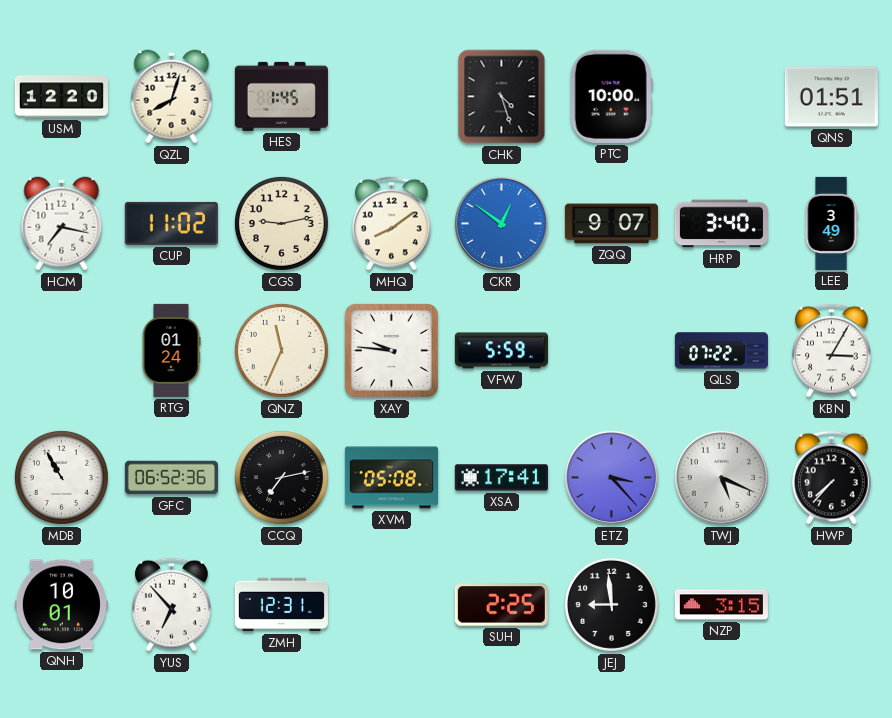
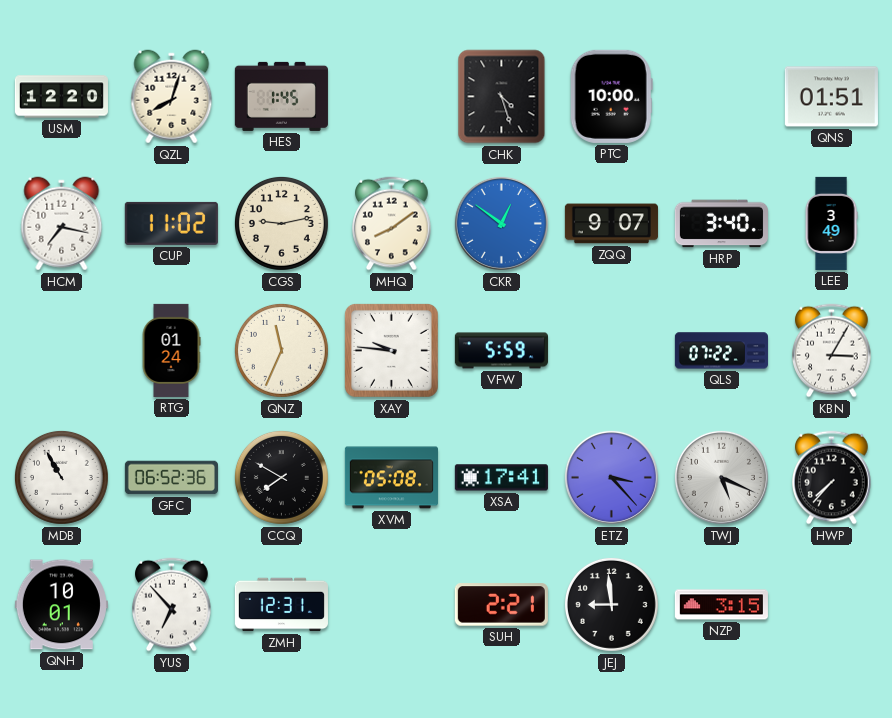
CCQ: 7:13 -> 7:50
SUH: 2:25 -> 2:21
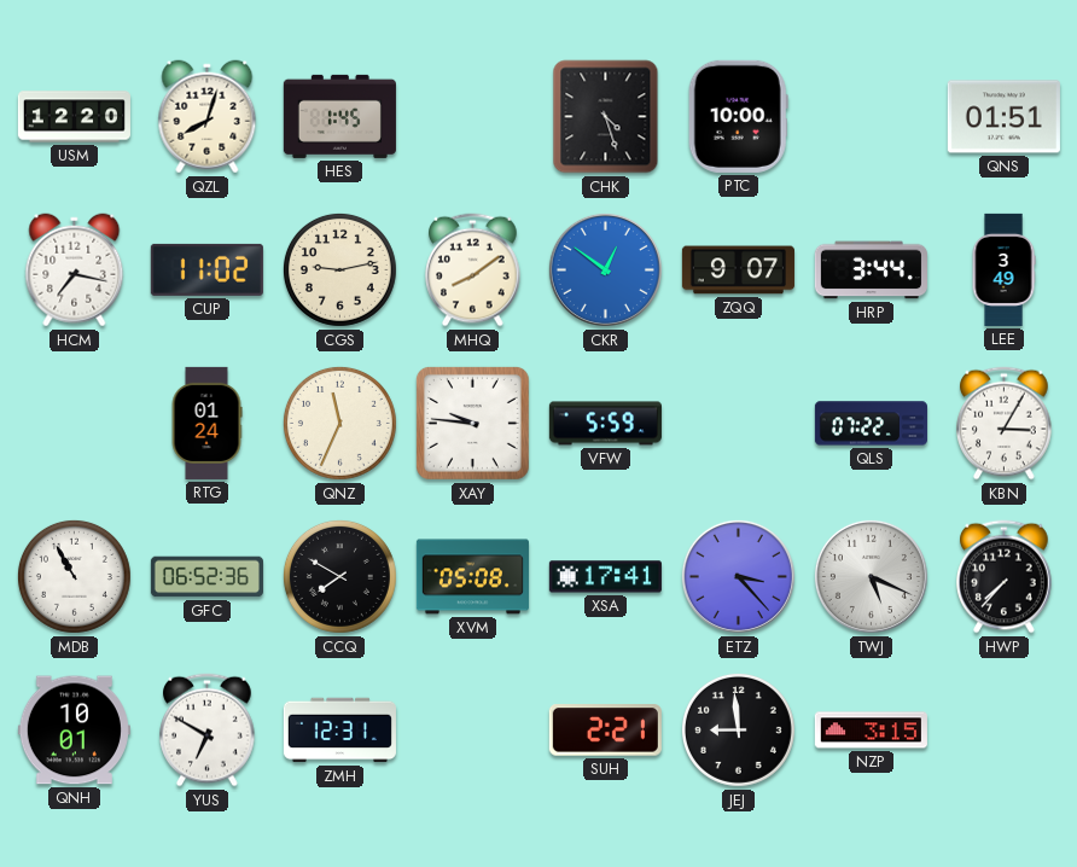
HRP: 3:40 -> 3:44
YUS: 6:53 -> 6:50
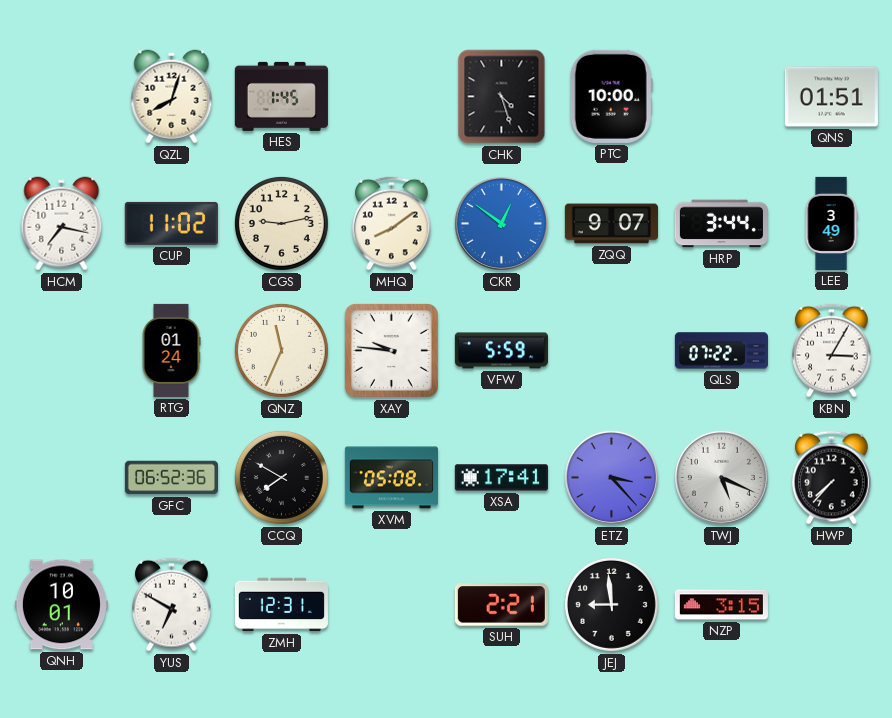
USM: 12:20 -> none
MDB: 10:55 -> none
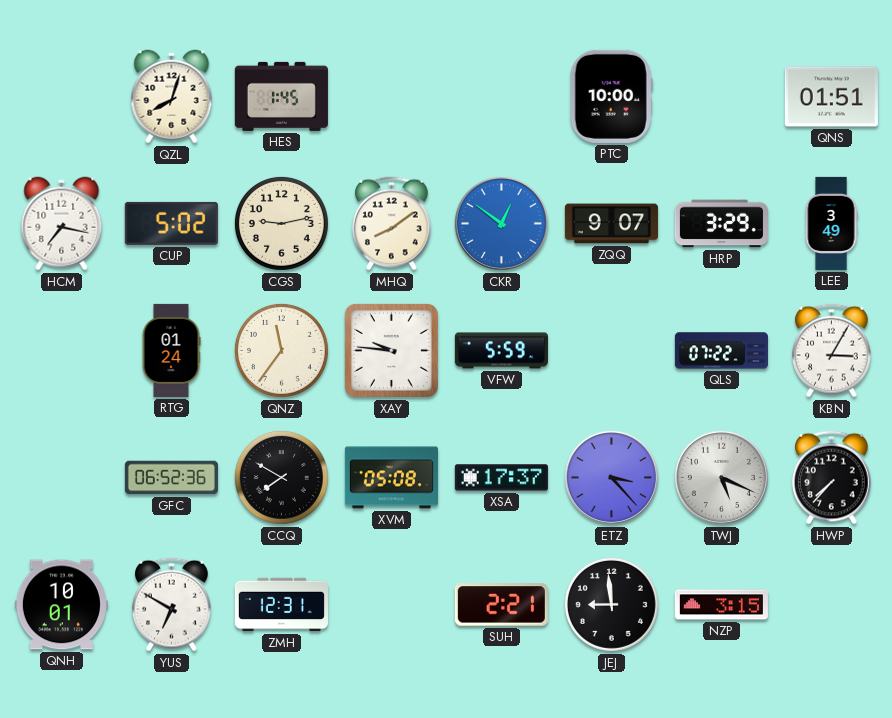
CHK: 4:27 -> none
CUP: 11:02 -> 5:02
HRP: 3:44 -> 3:29
QNZ: 11:34 -> 11:36
XSA: 17:41 -> 17:37
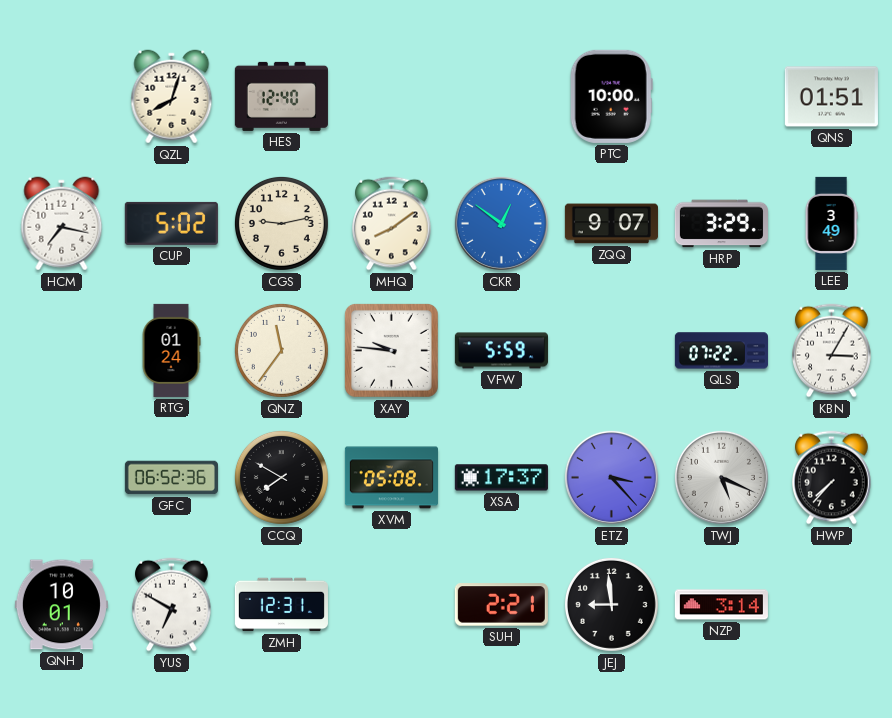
HES: 1:45 -> 12:40
NZP: 3:15 -> 3:14
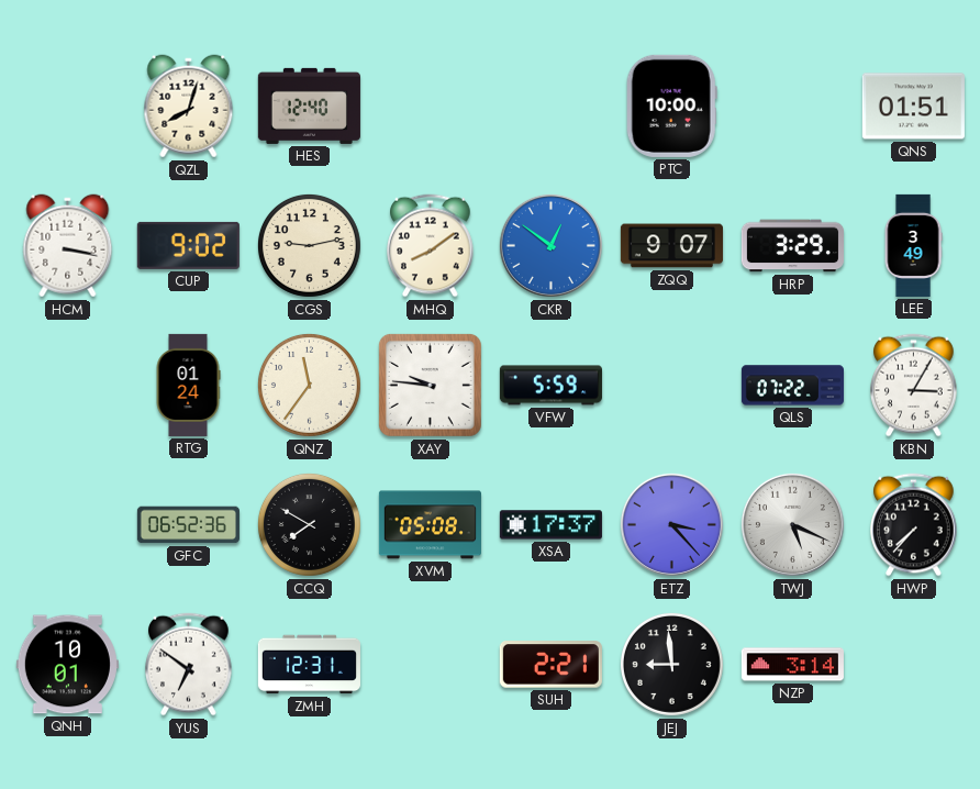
HCM: 7:17 -> 3:17
CUP: 5:02 -> 9:02
YUS: 6:50 -> 6:51
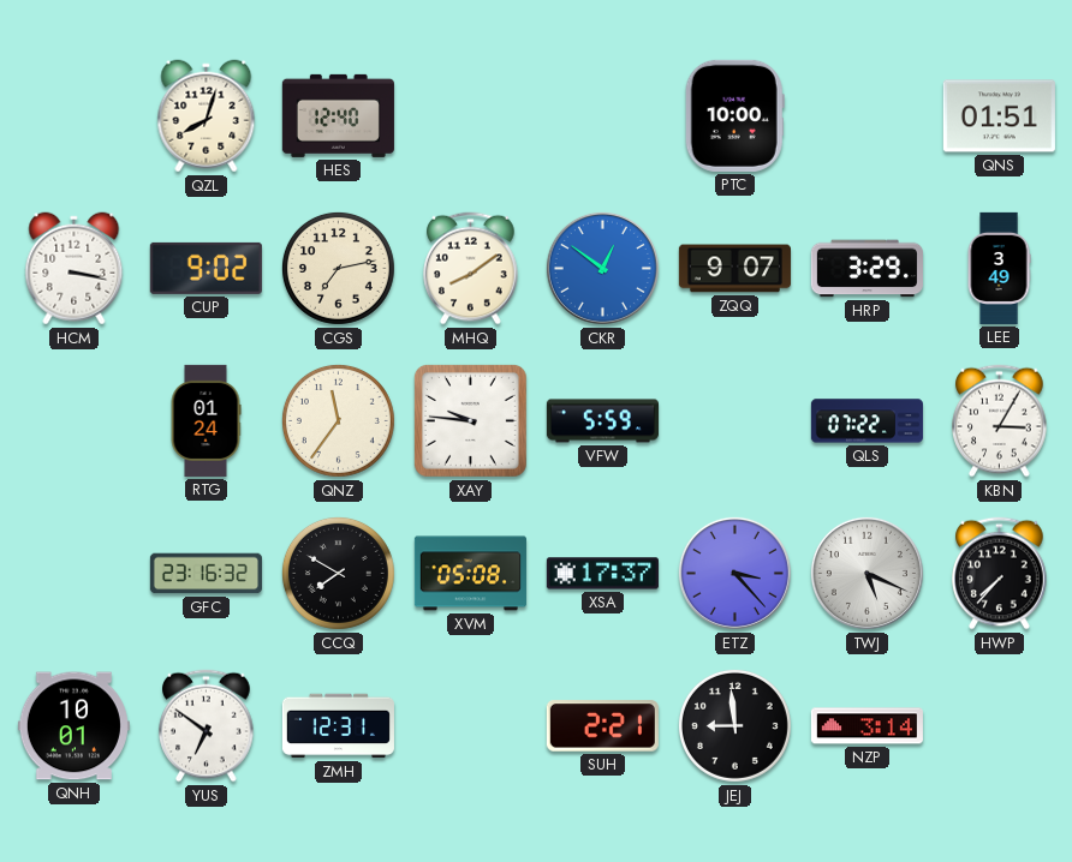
CGS: 9:13 -> 7:13
GFC: 06:52 -> 23:16
